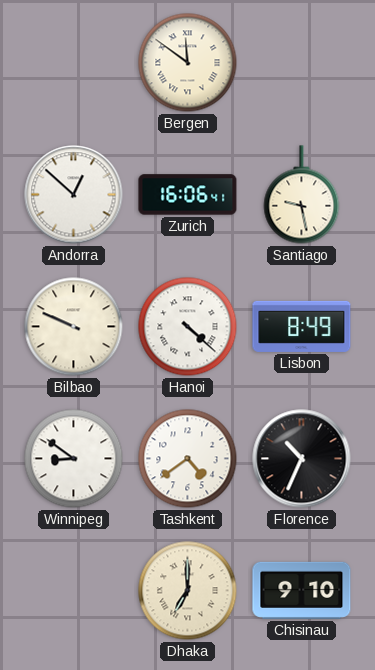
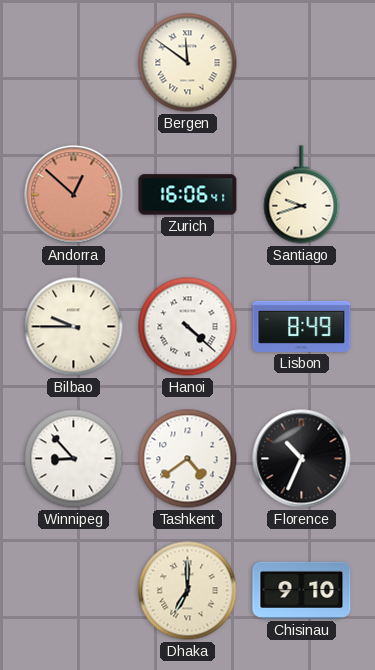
Andorra dial: white -> salmon
Santiago: 9:28 -> 9:42
Bilbao: 9:49 -> 9:45
Winnipeg: 8:51 -> 8:53
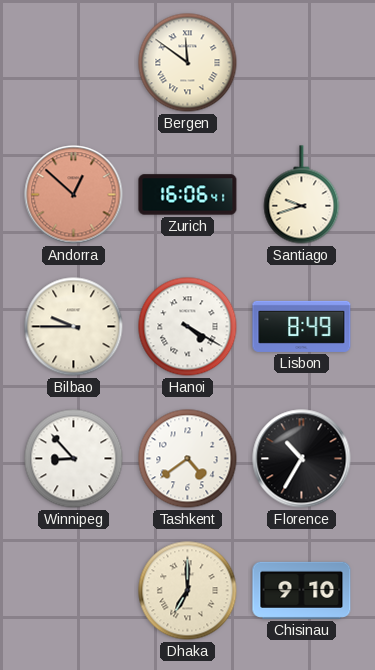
Hanoi: 4:22 -> 4:20
Florence: 10:34 -> 10:35
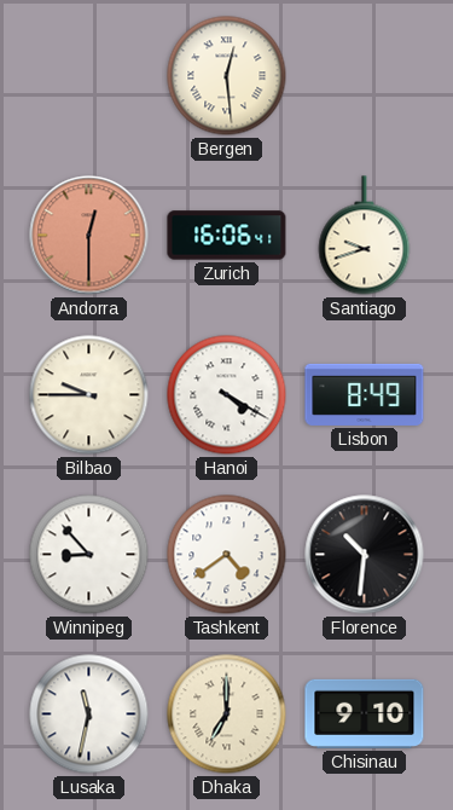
Bergen: 11:51 -> 12:29
Andorra: 12:52 -> 12:30
Florence: 10:35 -> 10:31
Lusaka: none -> 11:32
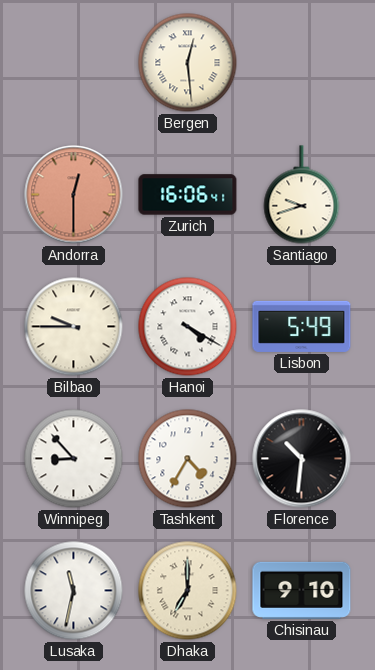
Lisbon: 8:49 -> 5:49
Tashkent: 4:39 -> 4:35
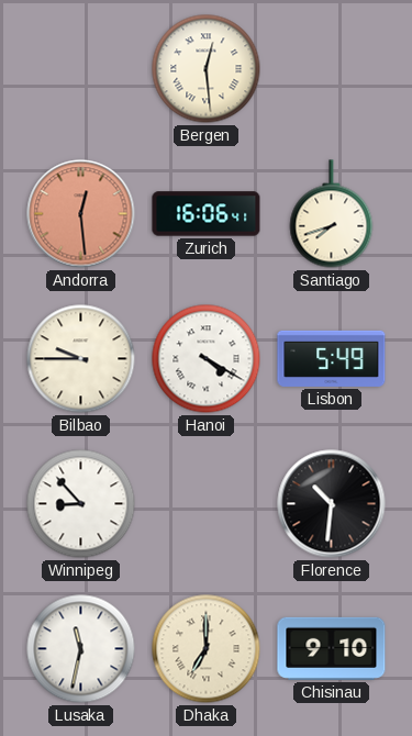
Andorra: 12:30 -> 12:29
Santiago: 9:42 -> 7:42
Tashkent: 4:35 -> none
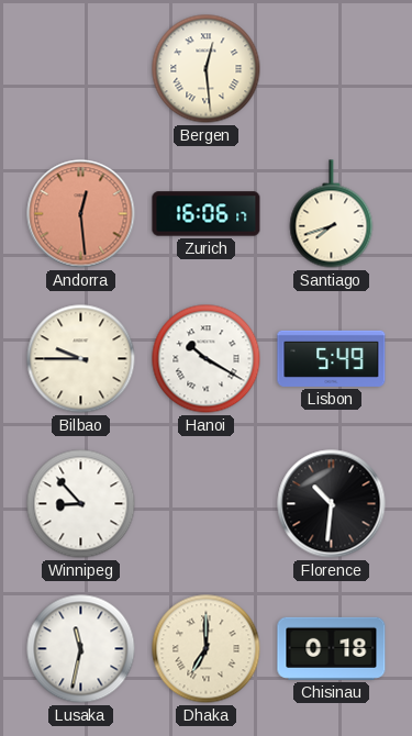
Zurich: 16:06:41 -> 16:06:17
Hanoi: 4:20 -> 10:20
Chisinau: 9:10 -> 0:18
